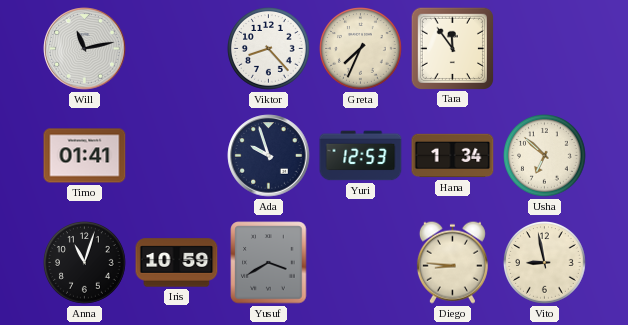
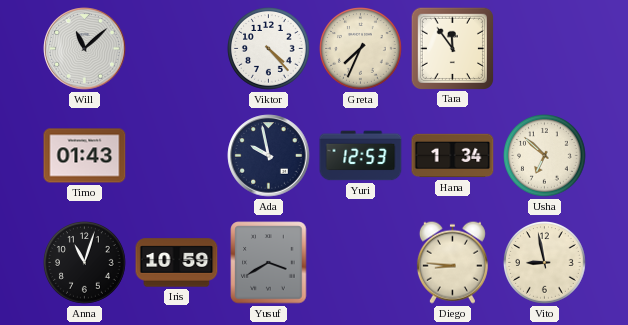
Will: 11:13 -> 11:08
Viktor: 8:23 -> 4:23
Timo: 01:41 -> 01:43
Ada: 9:57 -> 9:58
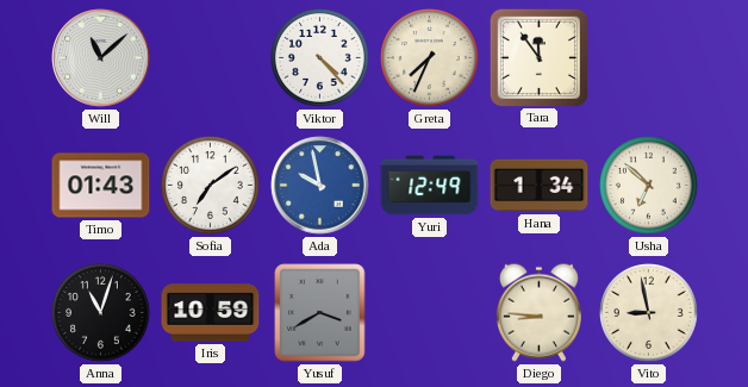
Sofia: none -> 7:09
Ada dial: navy -> blue
Yuri: 12:53 -> 12:49
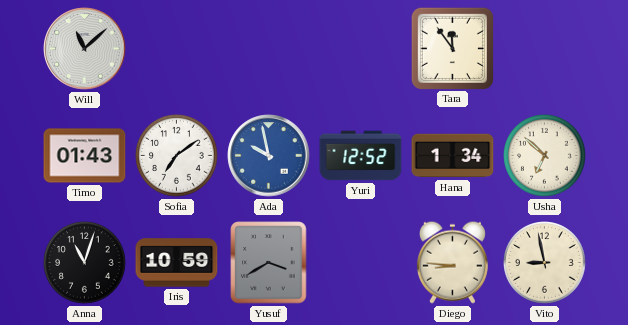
Viktor: 4:23 -> none
Greta: 7:34 -> none
Yuri: 12:49 -> 12:52
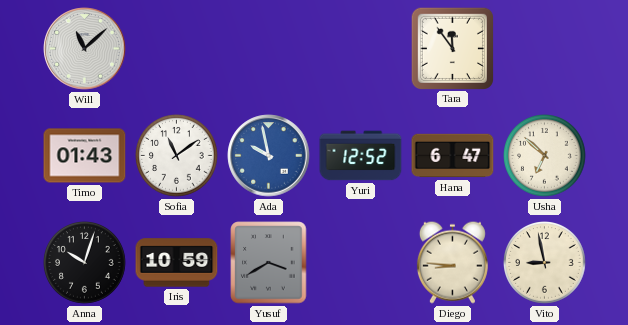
Sofia: 7:09 -> 11:09
Hana: 1:34 -> 6:47
Anna: 11:03 -> 10:03
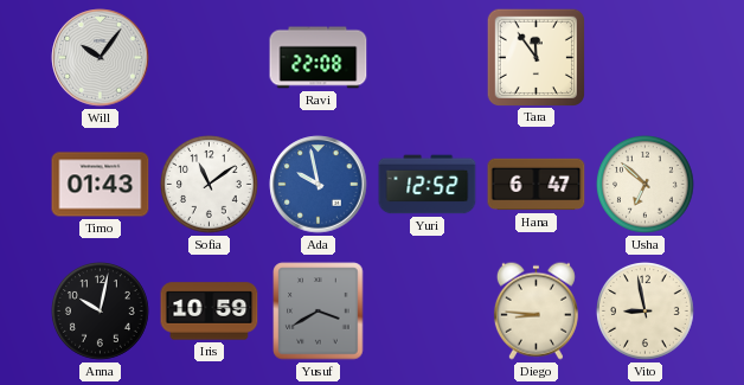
Will: 11:08 -> 10:06
Ravi: none -> 22:08
Anna: 10:03 -> 10:02
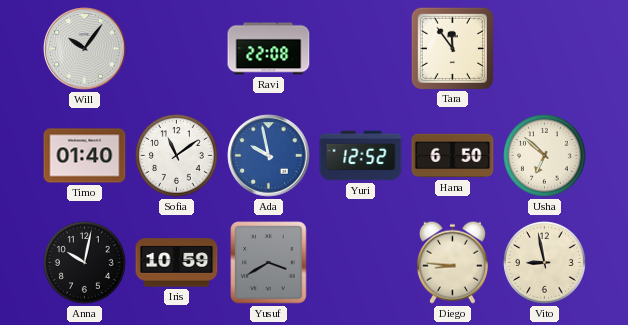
Timo: 01:43 -> 01:40
Hana: 6:47 -> 6:50
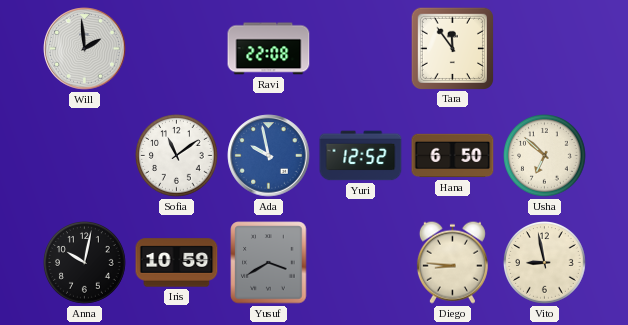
Will: 10:06 -> 1:59
Timo: 01:40 -> none
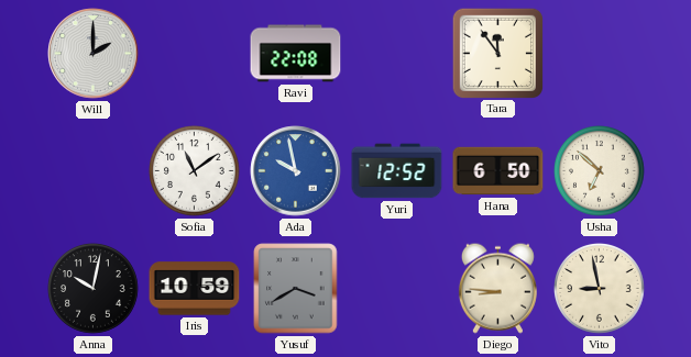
Will: 1:59 -> 2:00
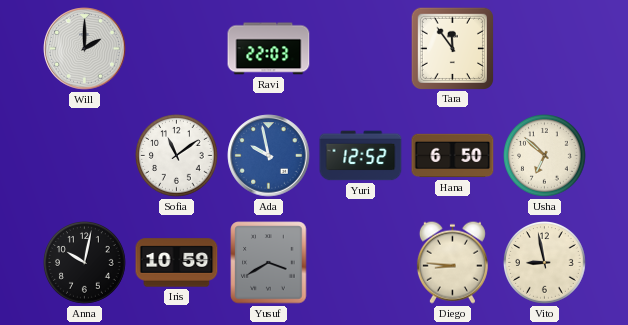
Ravi: 22:08 -> 22:03
